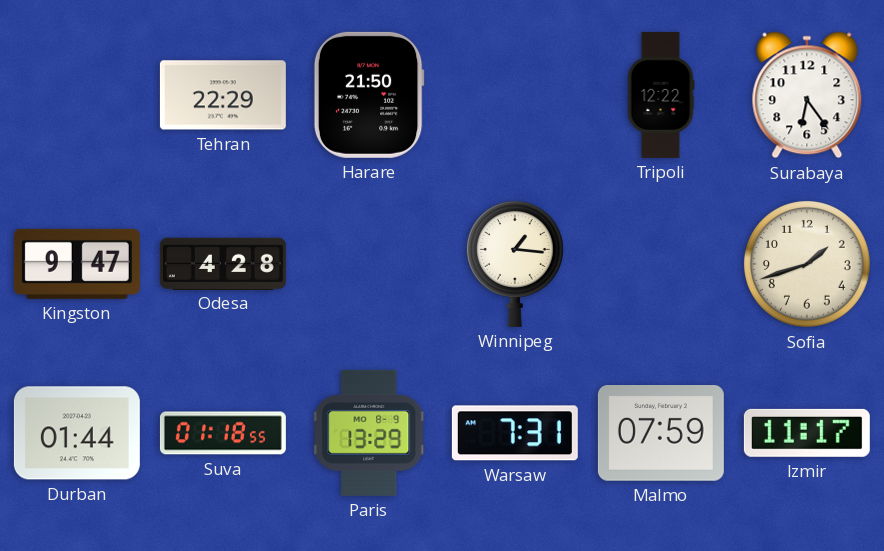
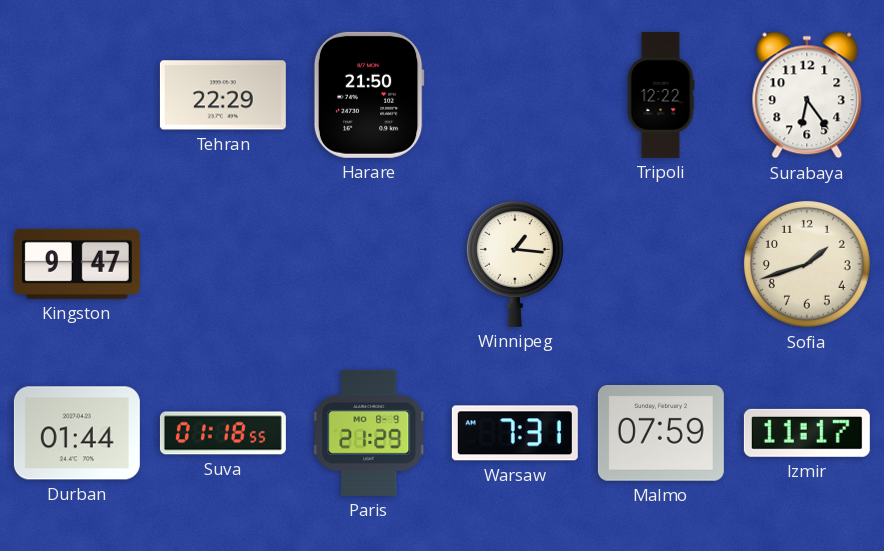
Odesa: 4:28 -> none
Paris: 13:29 -> 21:29
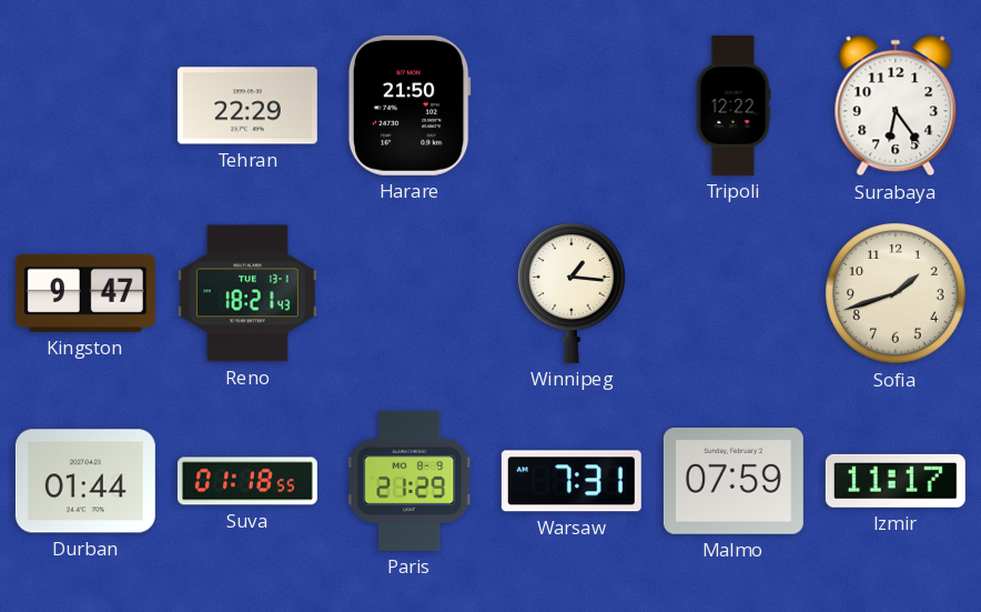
Reno: none -> 18:21
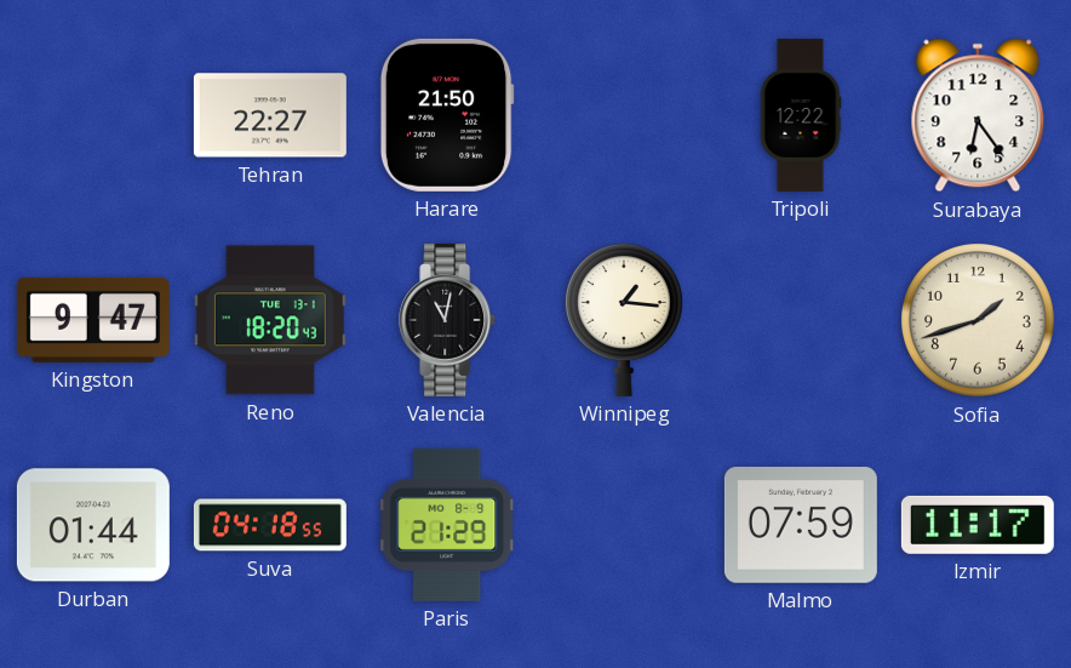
Tehran: 22:29 -> 22:27
Reno: 18:21 -> 18:20
Valencia: none -> 11:02
Suva: 01:18 -> 04:18
Warsaw: 7:31 -> none
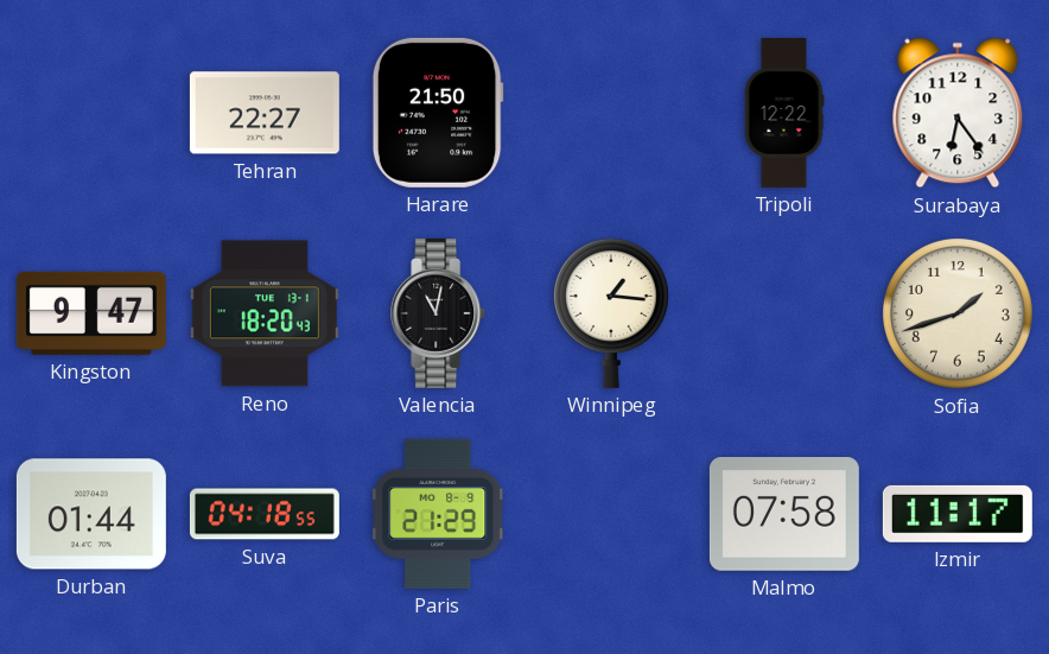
Malmo: 07:59 -> 07:58
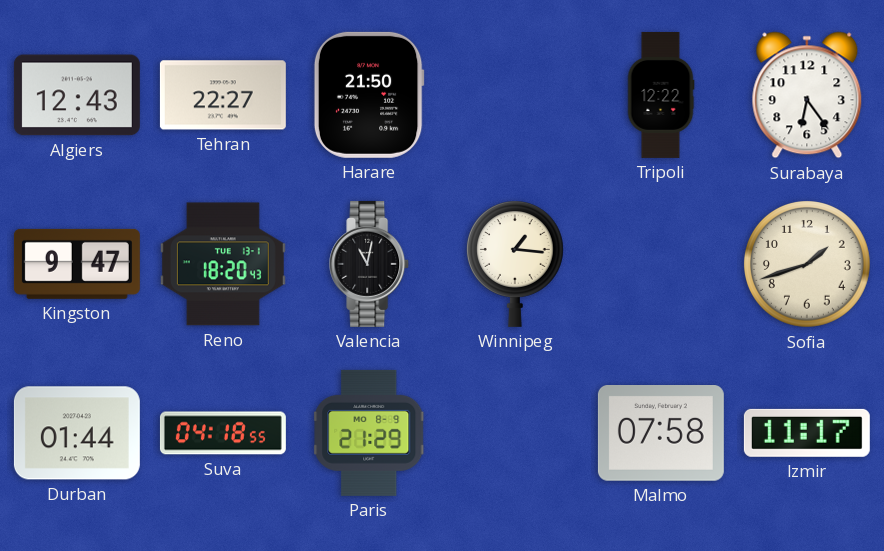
Algiers: none -> 12:43
